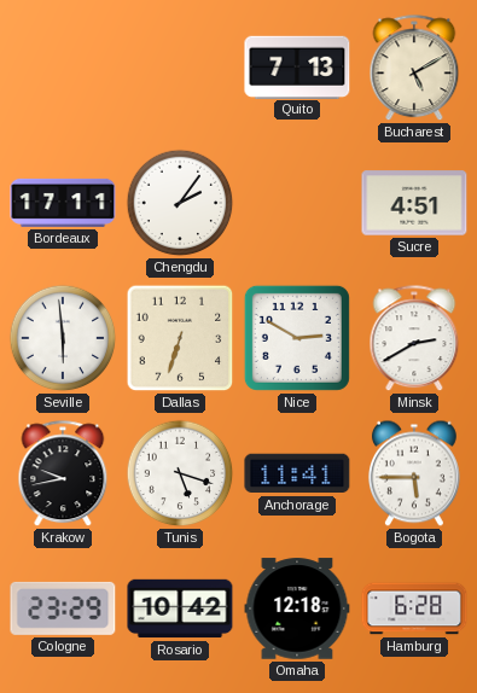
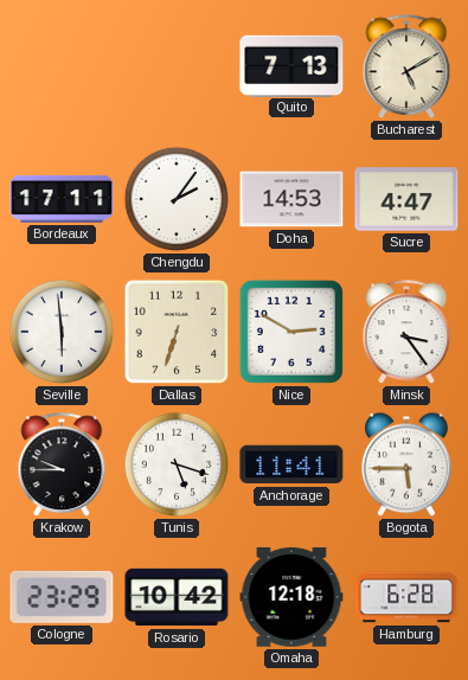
Doha: none -> 14:53
Sucre: 4:51 -> 4:47
Minsk: 2:40 -> 3:24
Krakow: 9:43 -> 9:45
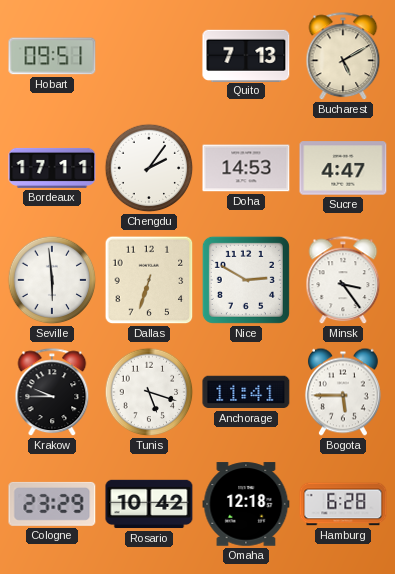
Hobart: none -> 09:51
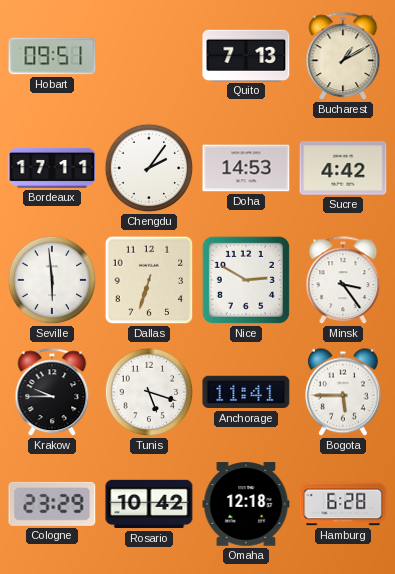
Bucharest: 5:10 -> 1:10
Sucre: 4:47 -> 4:42
